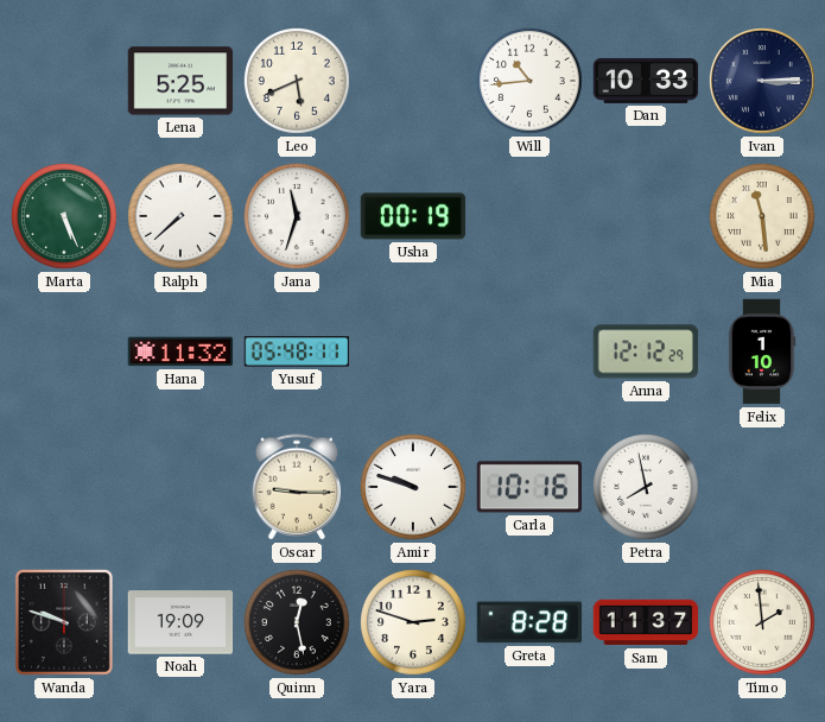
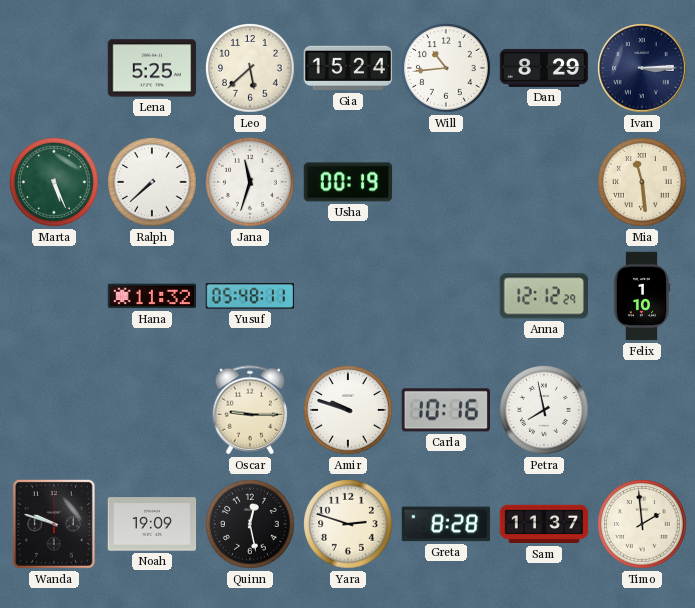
Leo: 5:41 -> 5:38
Gia: none -> 15:24
Dan: 10:33 -> 8:29
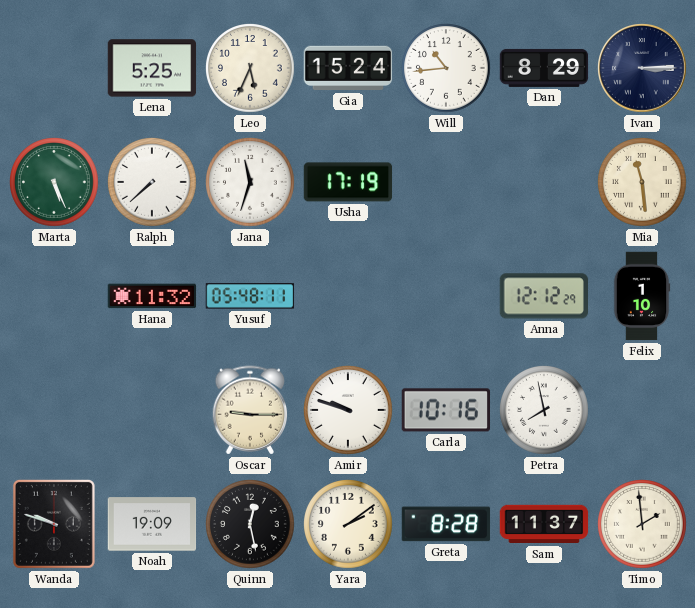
Leo: 5:38 -> 5:34
Usha: 00:19 -> 17:19
Yara: 2:48 -> 2:09
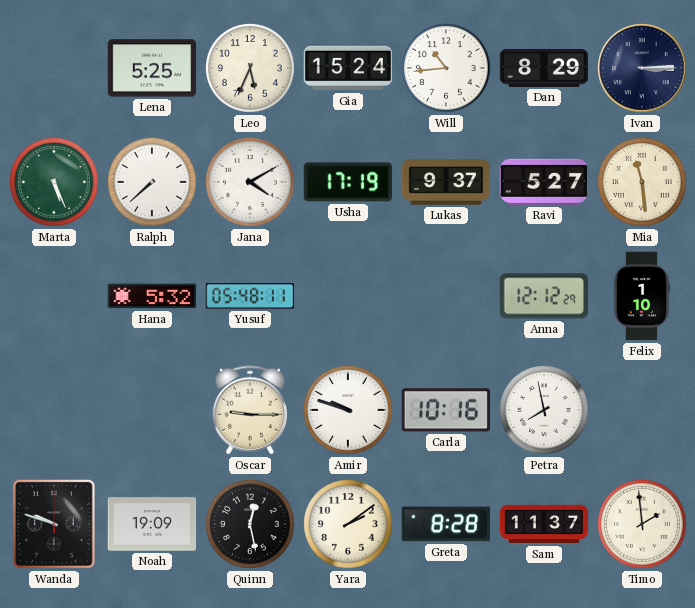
Jana: 11:33 -> 4:10
Lukas: none -> 9:37
Ravi: none -> 5:27
Hana: 11:32 -> 5:32
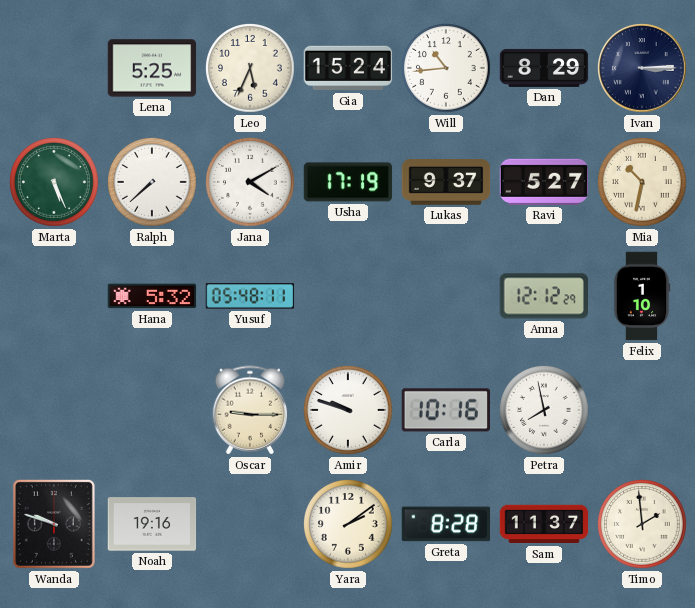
Mia: 11:29 -> 10:32
Noah: 19:09 -> 19:16
Quinn: 12:28 -> none
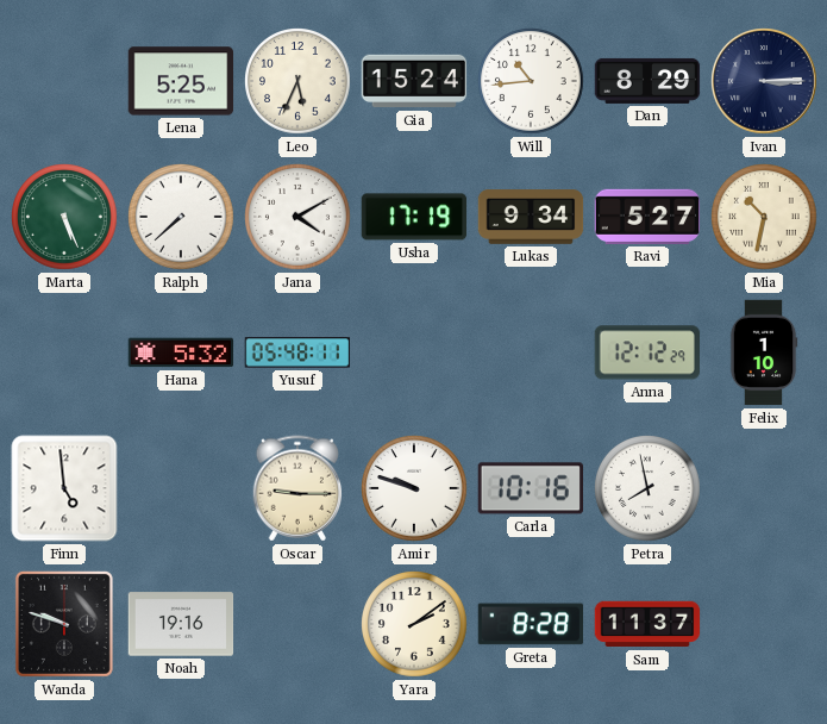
Lukas: 9:37 -> 9:34
Finn: none -> 4:59
Timo: 1:59 -> none
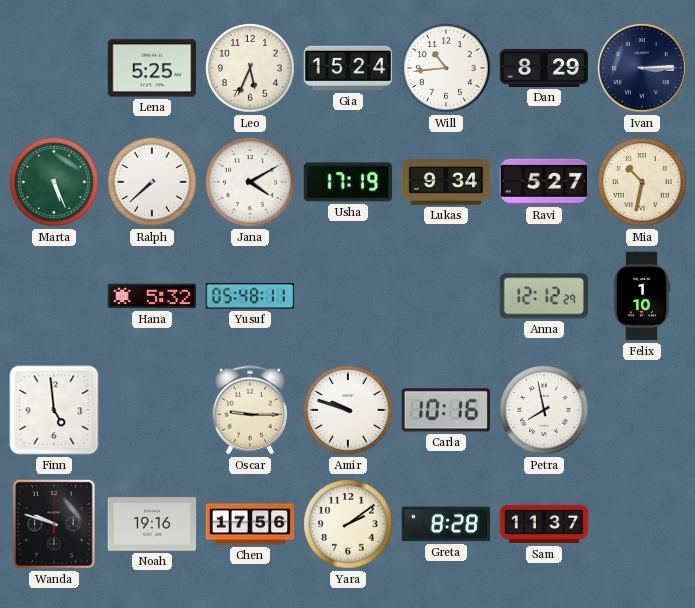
Chen: none -> 17:56
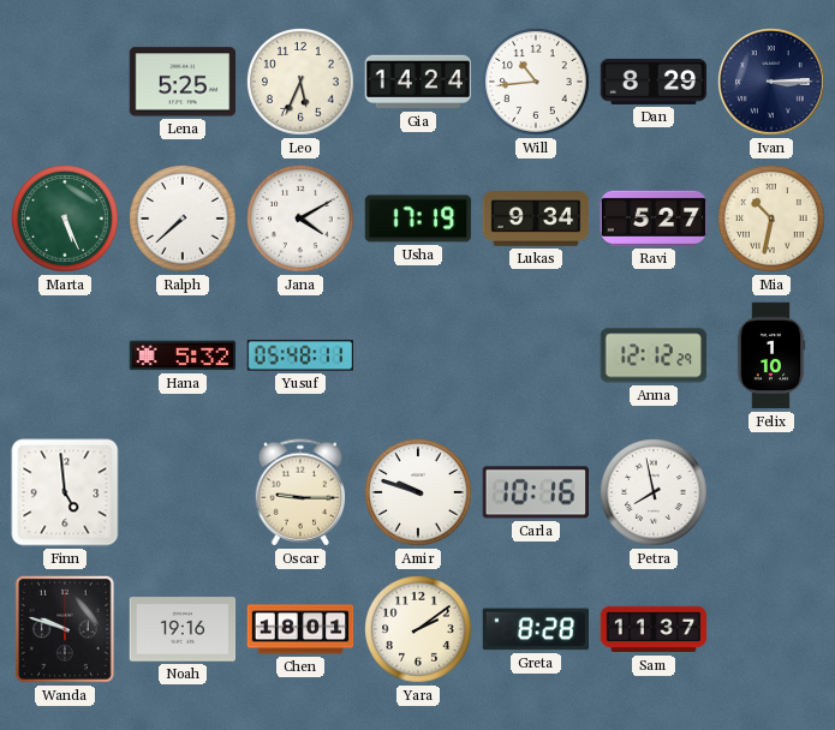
Gia: 15:24 -> 14:24
Chen: 17:56 -> 18:01
